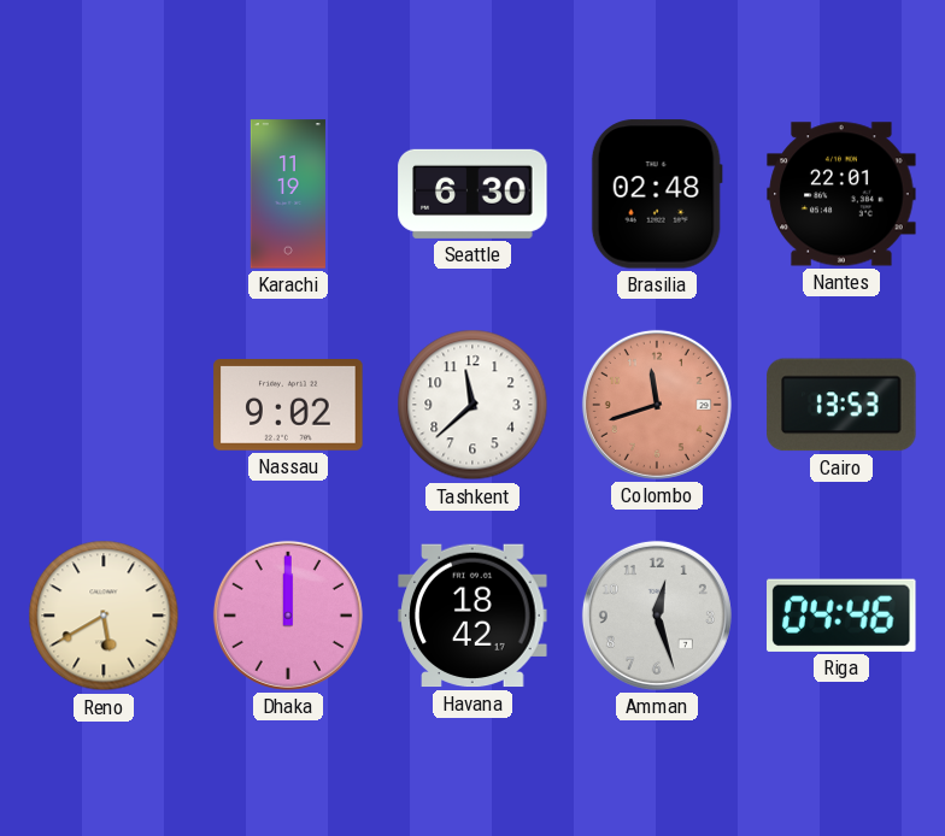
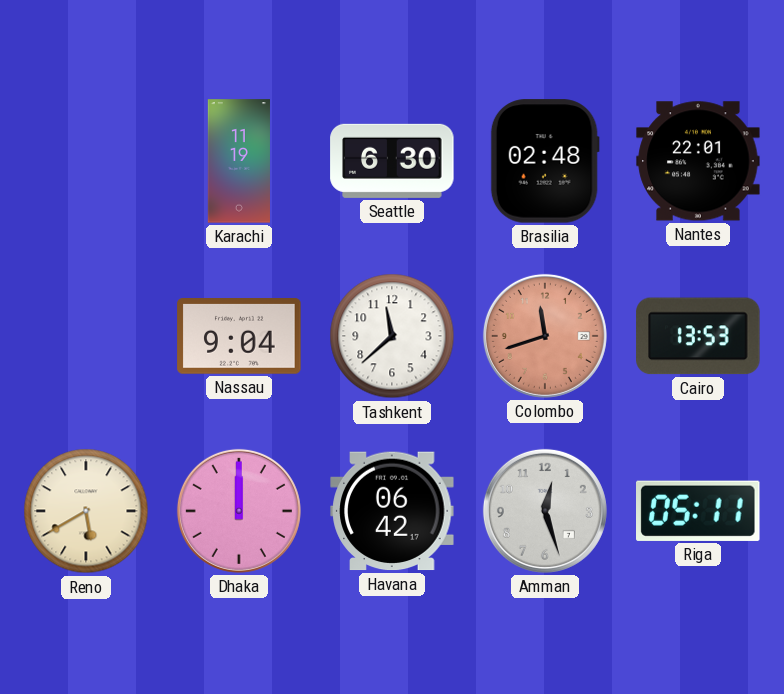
Nassau: 9:02 -> 9:04
Havana: 18:42 -> 06:42
Riga: 04:46 -> 05:11
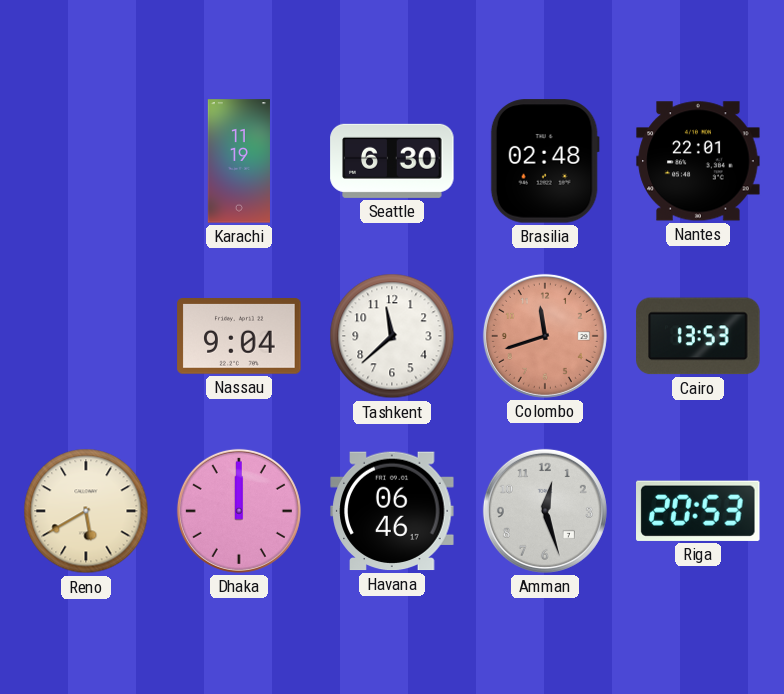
Havana: 06:42 -> 06:46
Riga: 05:11 -> 20:53
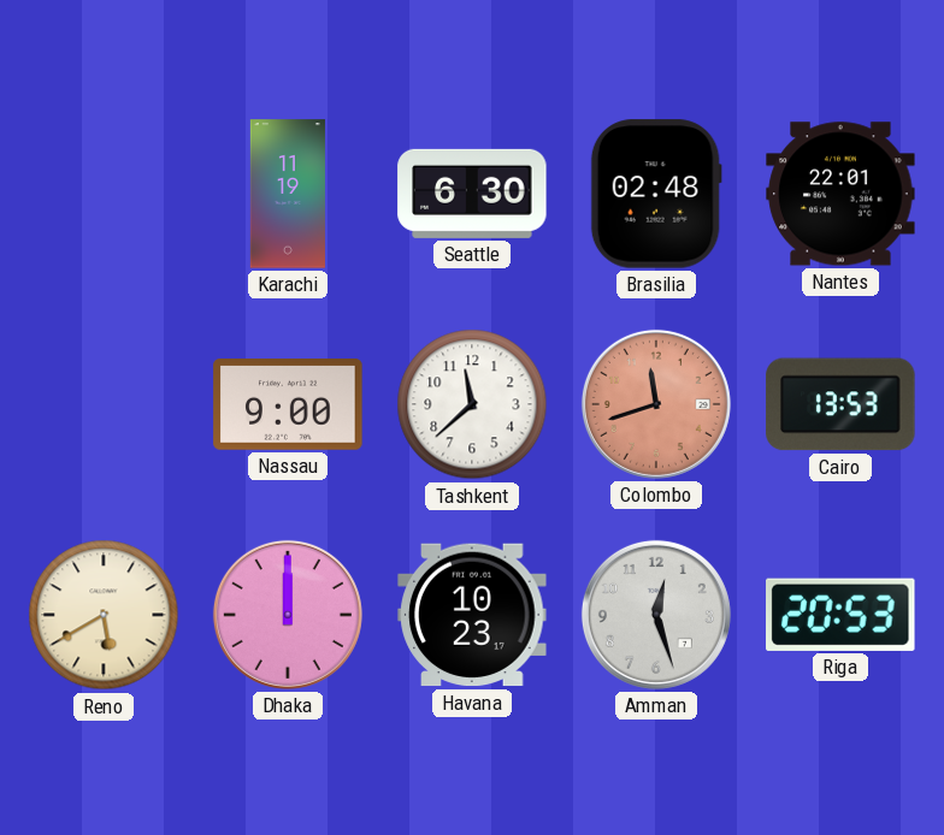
Nassau: 9:04 -> 9:00
Havana: 06:46 -> 10:23
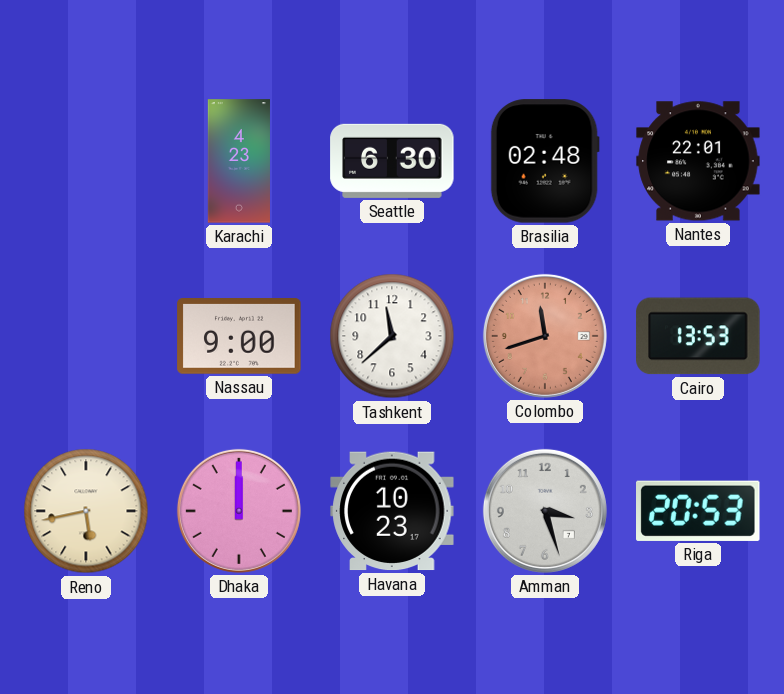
Karachi: 11:19 -> 4:23
Reno: 5:40 -> 5:43
Amman: 12:27 -> 3:27
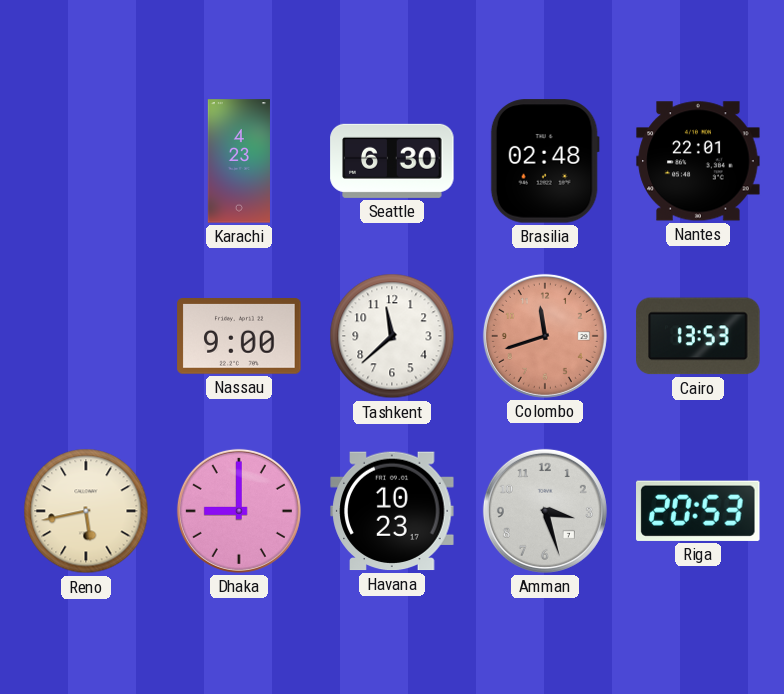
Dhaka: 12:00 -> 9:00
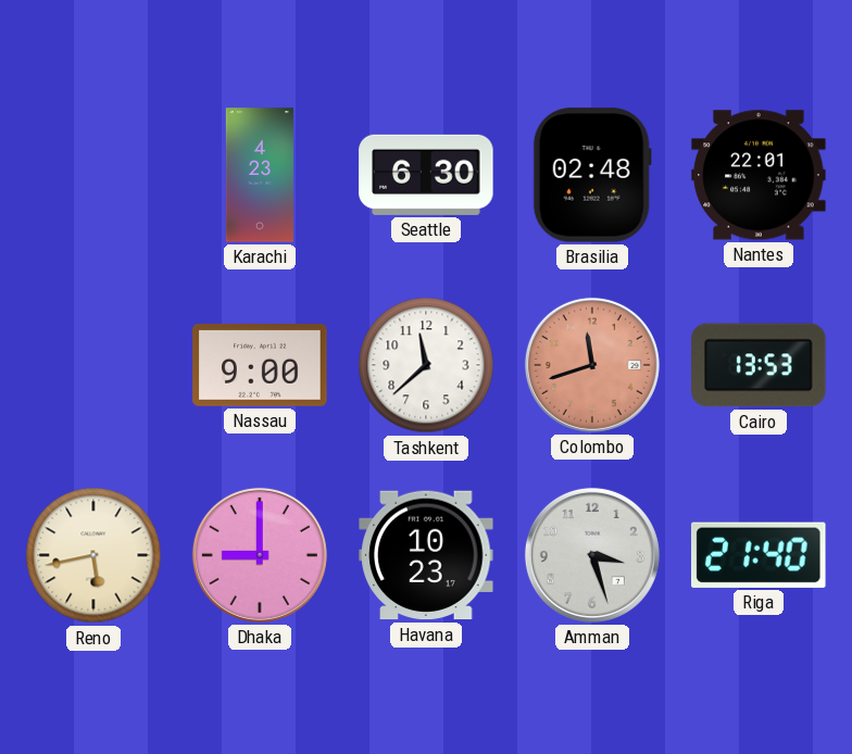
Riga: 20:53 -> 21:40
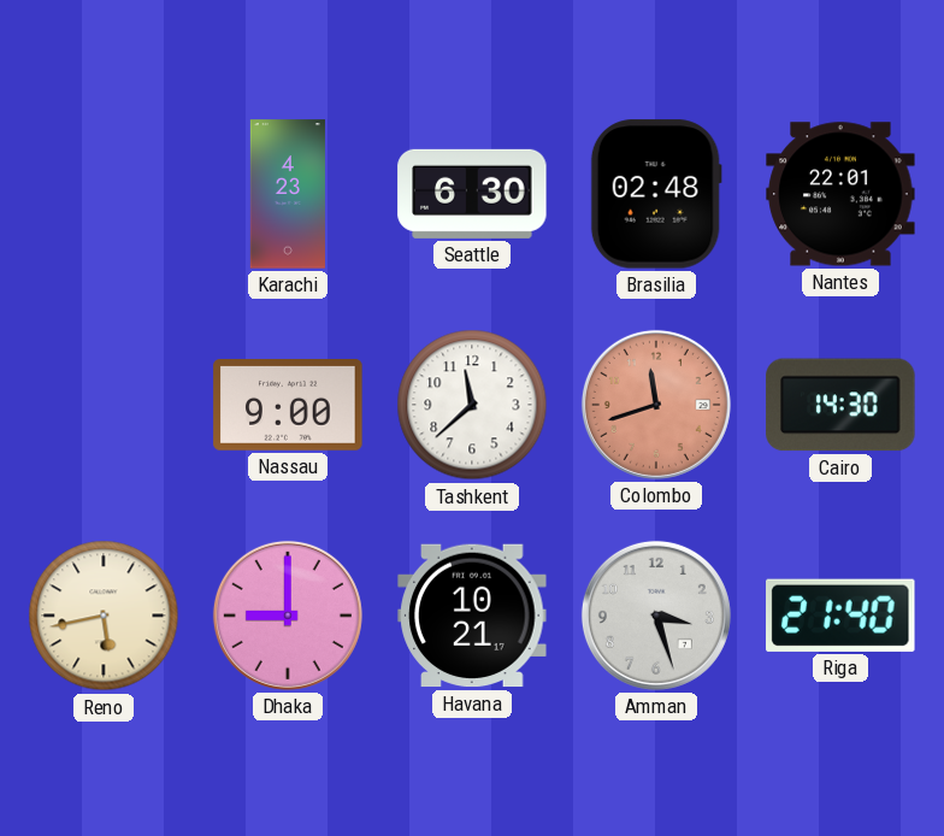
Cairo: 13:53 -> 14:30
Havana: 10:23 -> 10:21
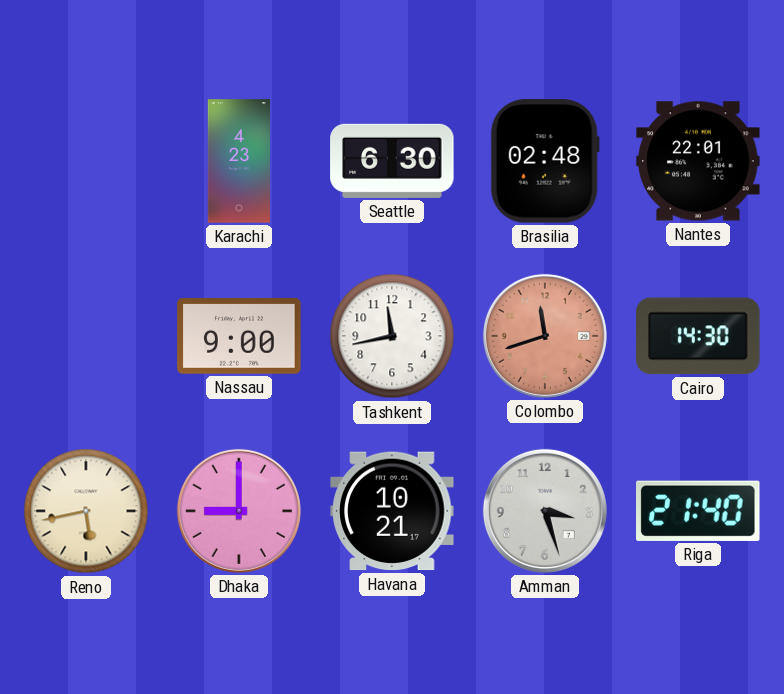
Tashkent: 11:38 -> 11:43
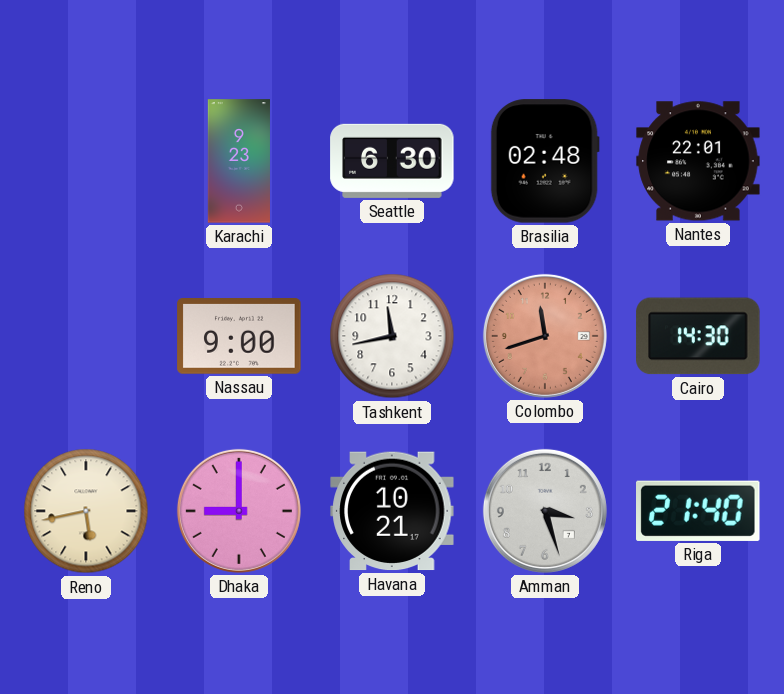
Karachi: 4:23 -> 9:23
